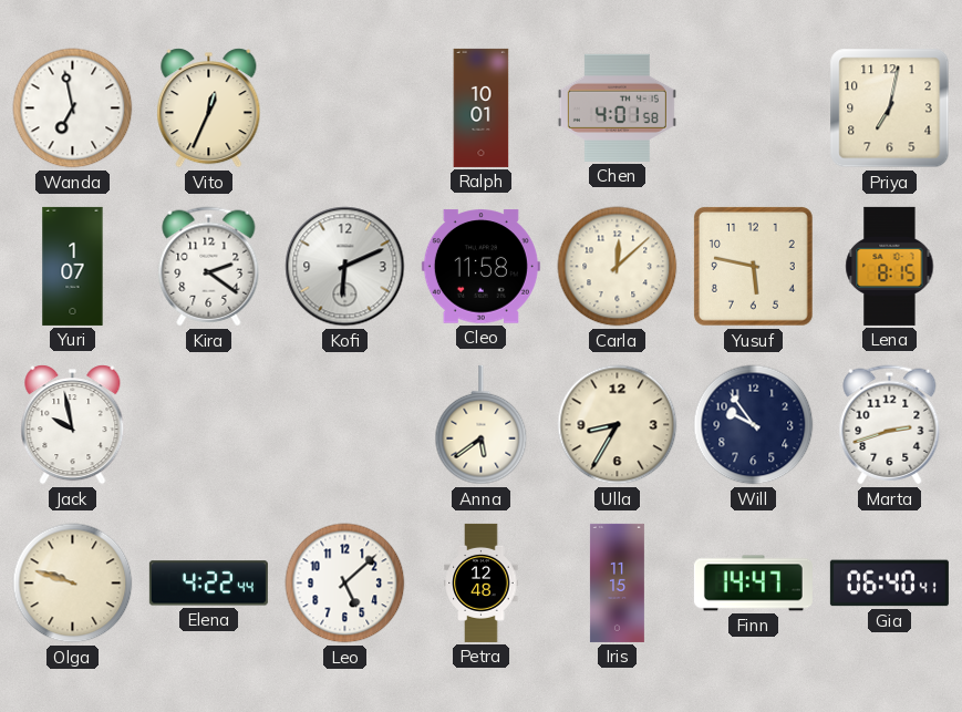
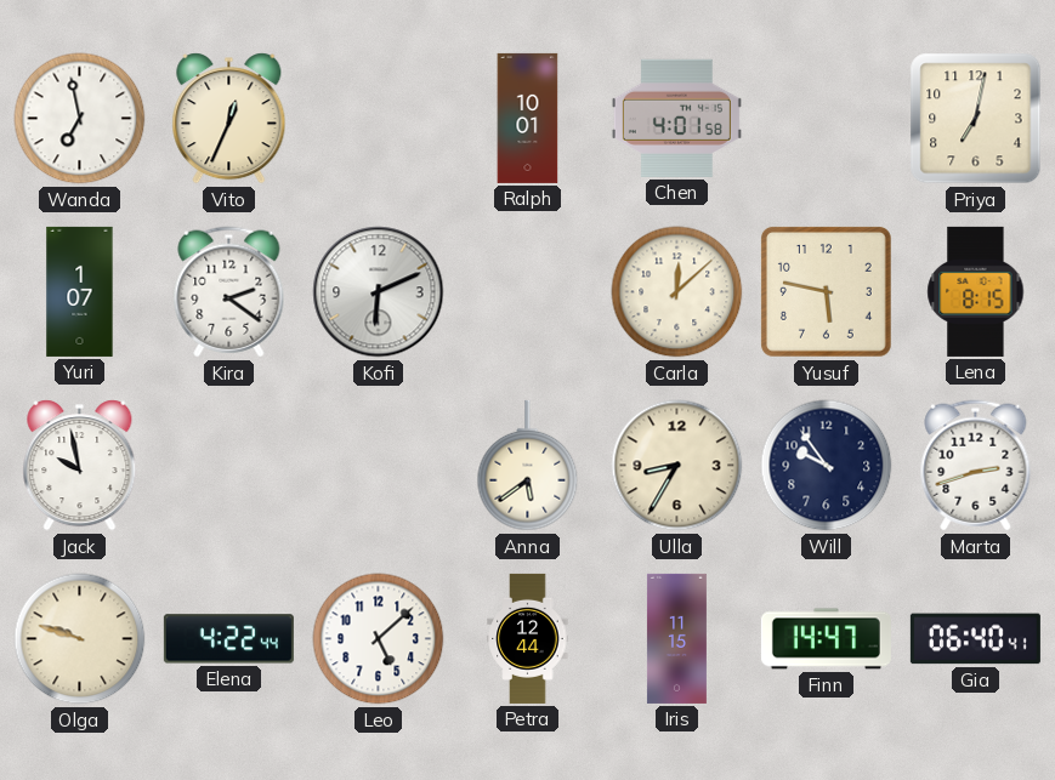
Cleo: 11:58 -> none
Petra: 12:48 -> 12:44
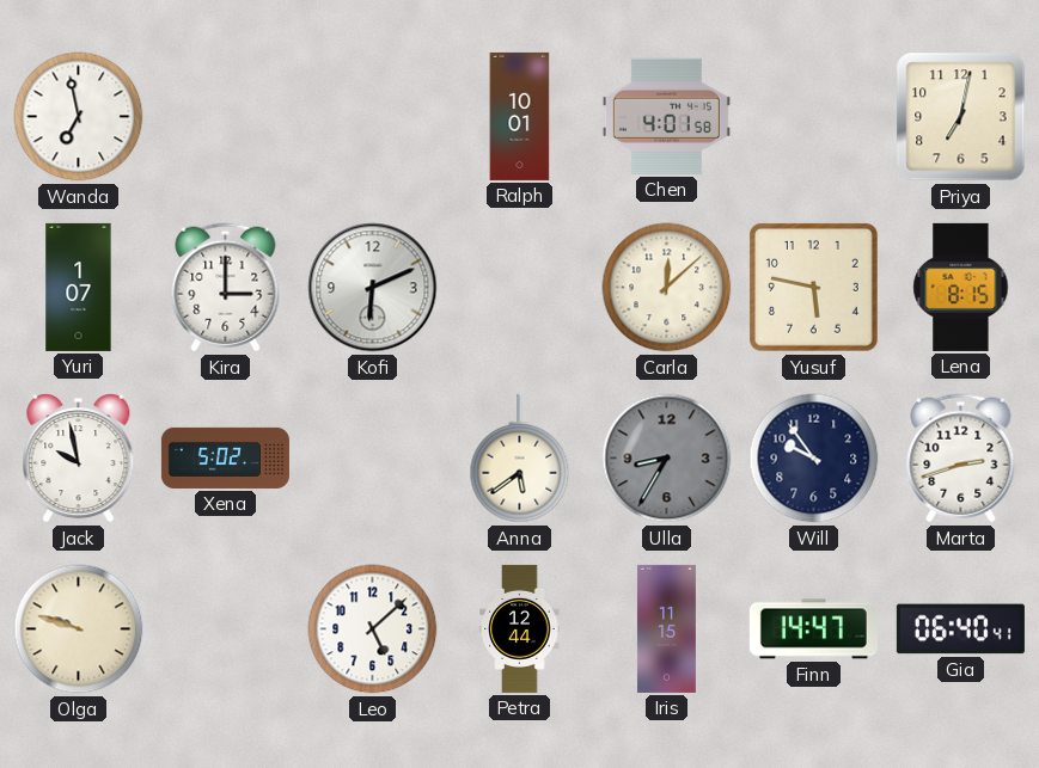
Vito: 12:34 -> none
Kira: 2:21 -> 3:00
Xena: none -> 5:02
Ulla dial: cream -> grey
Elena: 4:22 -> none
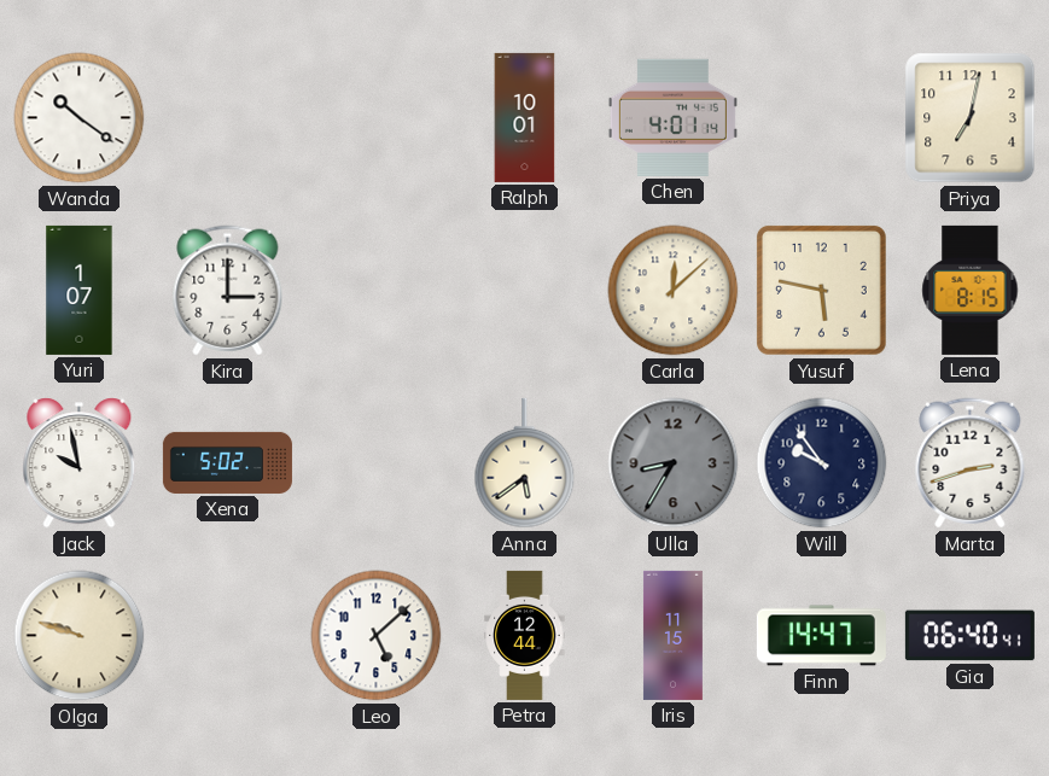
Wanda: 6:58 -> 10:21
Chen: 4:01:58 -> 4:01:14
Kofi: 6:11 -> none
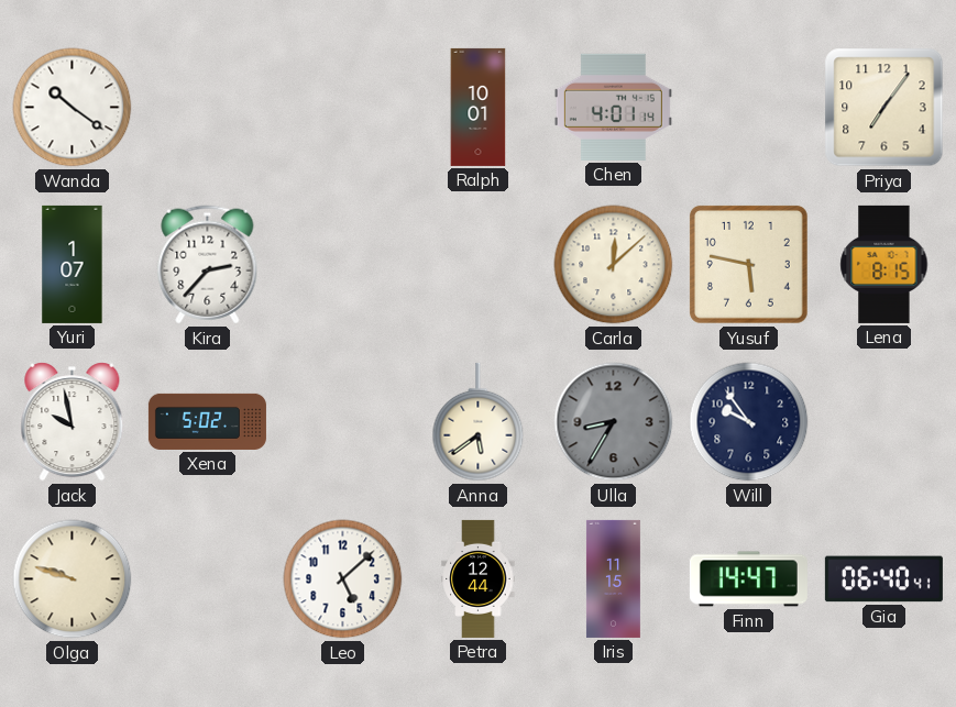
Priya: 7:02 -> 7:06
Kira: 3:00 -> 2:37
Marta: 2:42 -> none
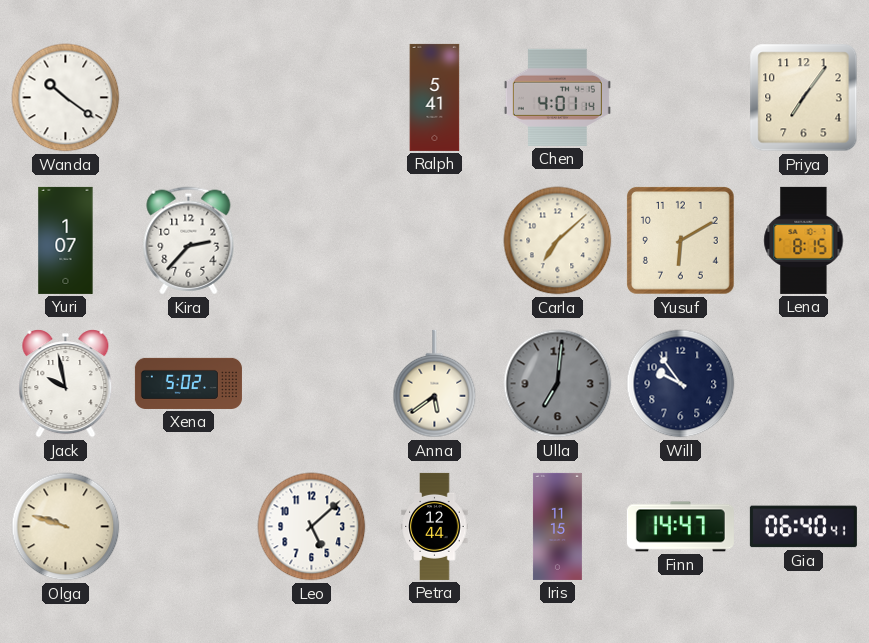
Ralph: 10:01 -> 5:41
Carla: 12:08 -> 7:08
Yusuf: 5:47 -> 6:10
Ulla: 8:35 -> 7:01
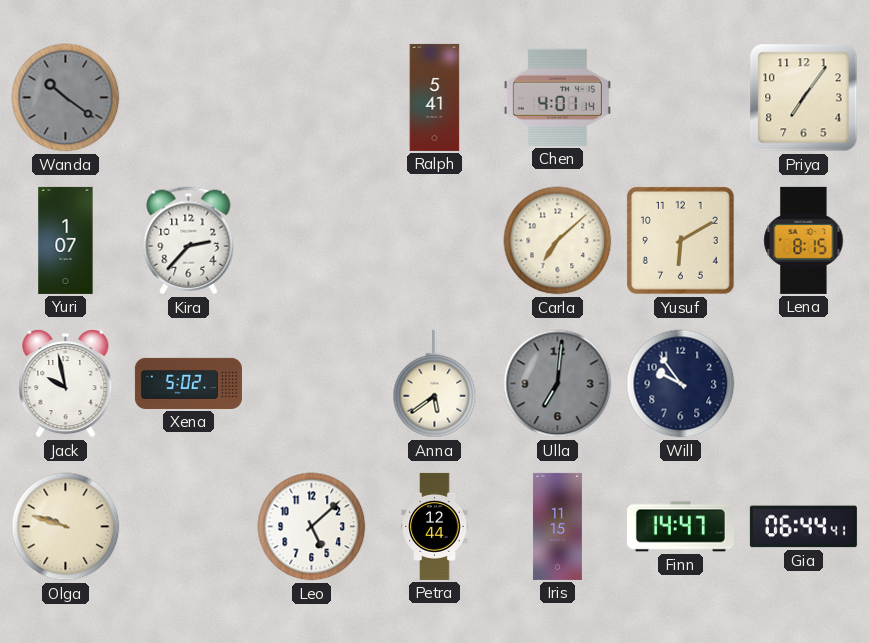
Wanda dial: white -> grey
Gia: 06:40 -> 06:44
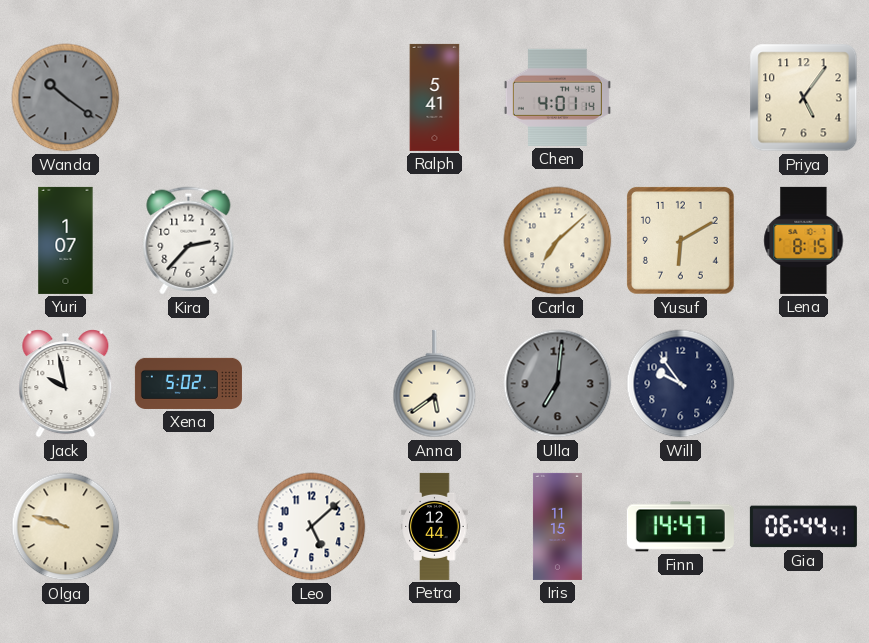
Priya: 7:06 -> 5:06
